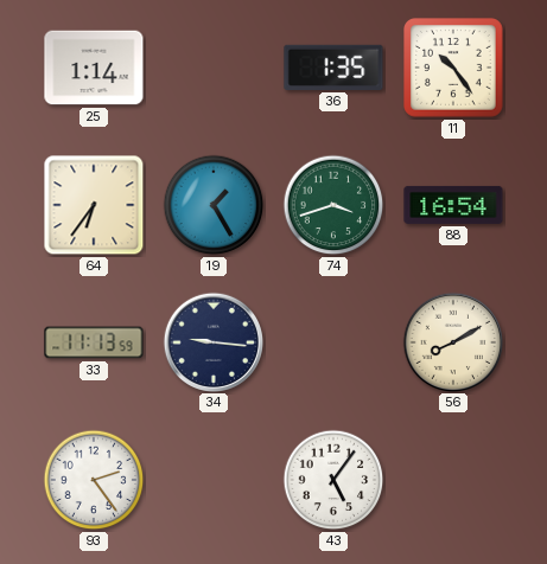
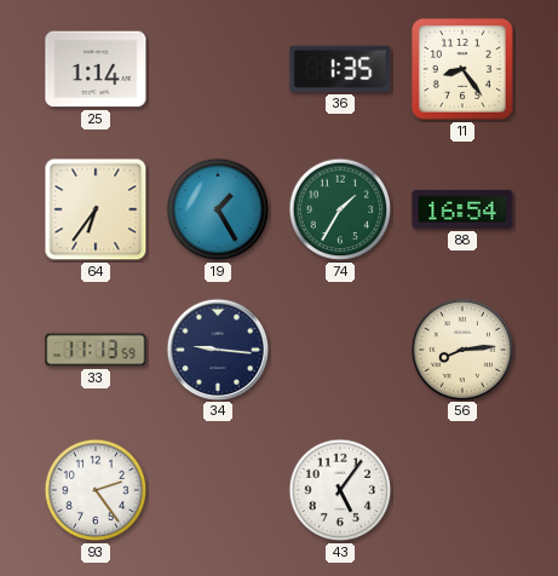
11: 10:24 -> 8:24
74: 3:42 -> 1:35
56: 8:10 -> 8:14
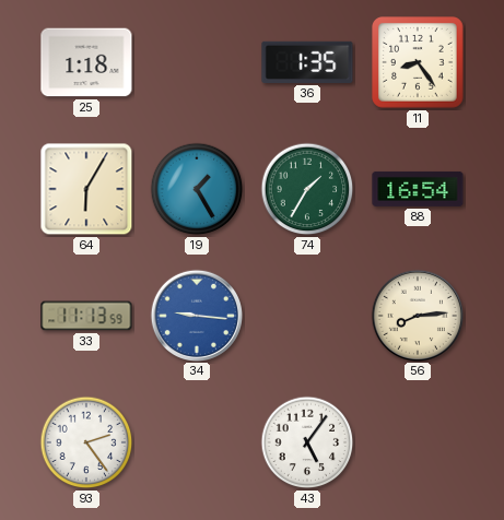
25: 1:14 -> 1:18
64: 6:36 -> 6:05
34 dial: navy -> blue
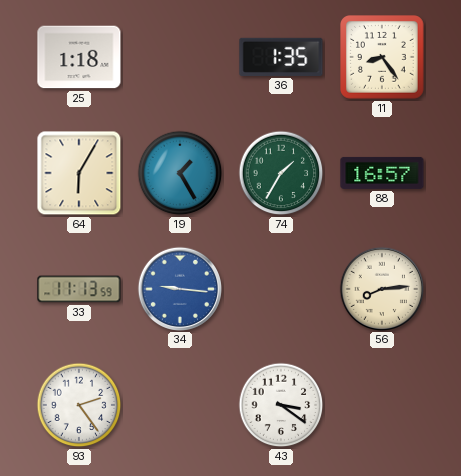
88: 16:54 -> 16:57
43: 5:06 -> 3:21
